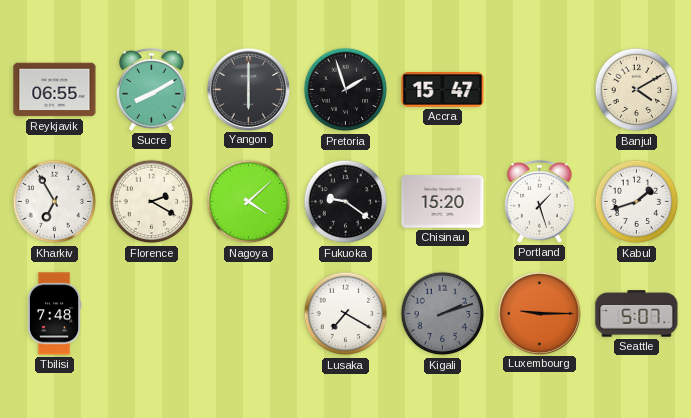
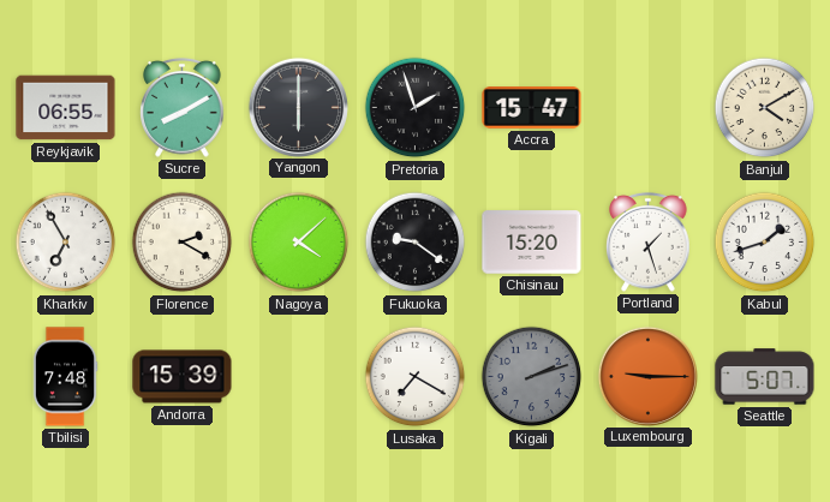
Andorra: none -> 15:39
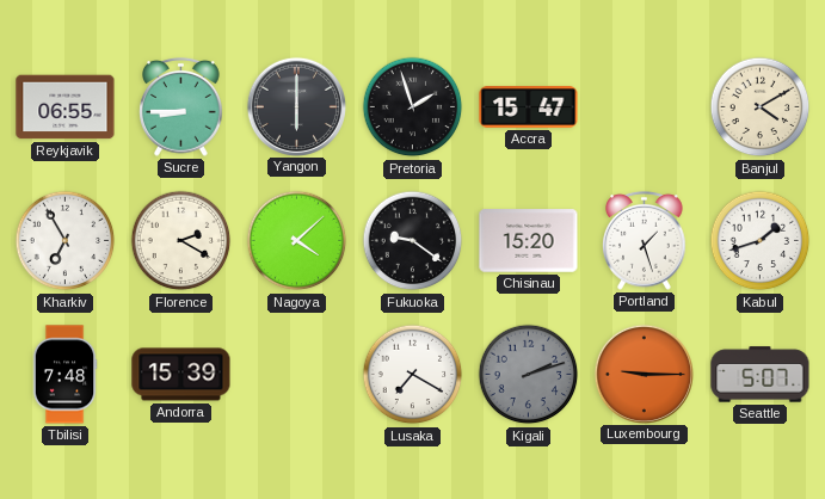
Sucre: 8:10 -> 8:45
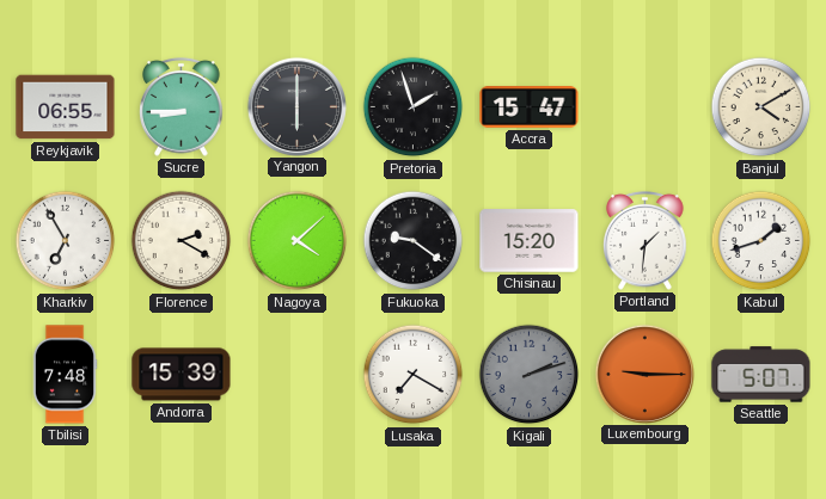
Portland: 1:27 -> 1:31
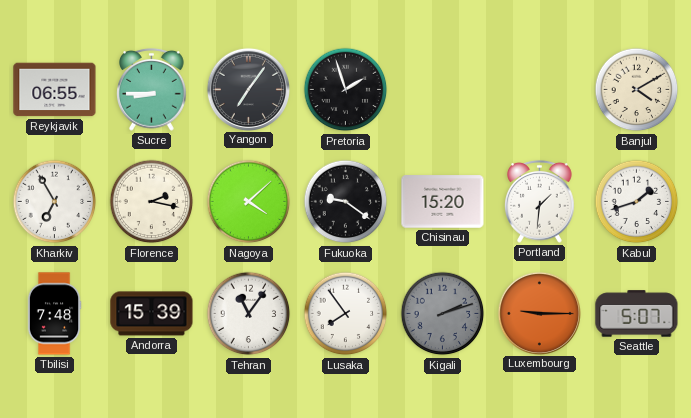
Yangon: 6:00 -> 7:06
Accra: 15:47 -> none
Florence: 2:20 -> 2:17
Tehran: none -> 11:06
Lusaka: 7:20 -> 7:54
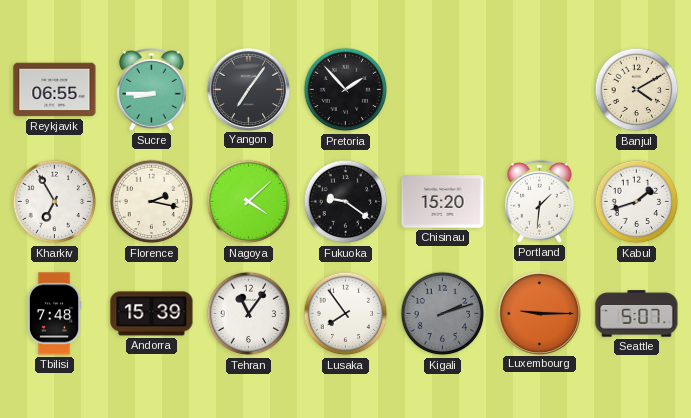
Pretoria: 1:57 -> 1:53
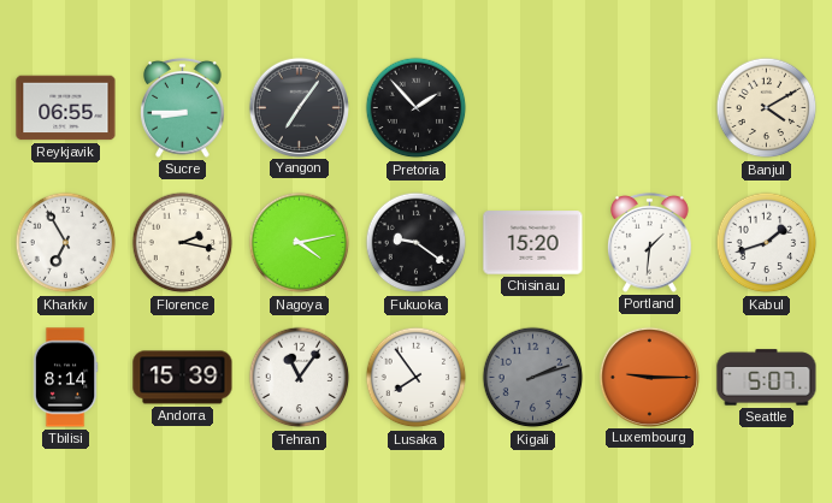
Nagoya: 4:08 -> 4:13
Tbilisi: 7:48 -> 8:14
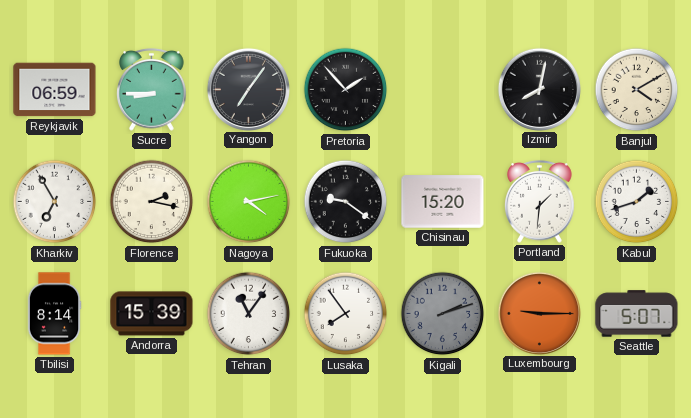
Reykjavik: 06:55 -> 06:59
Izmir: none -> 8:02
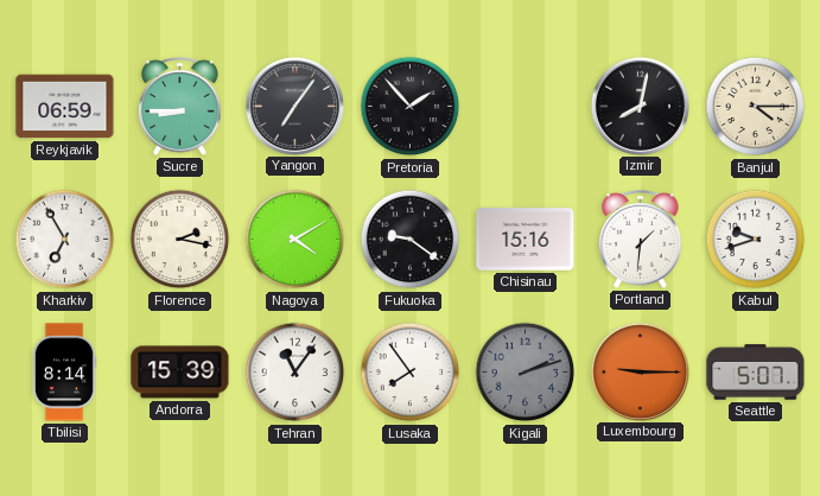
Banjul: 4:10 -> 4:15
Nagoya: 4:13 -> 4:10
Chisinau: 15:20 -> 15:16
Kabul: 1:42 -> 9:42
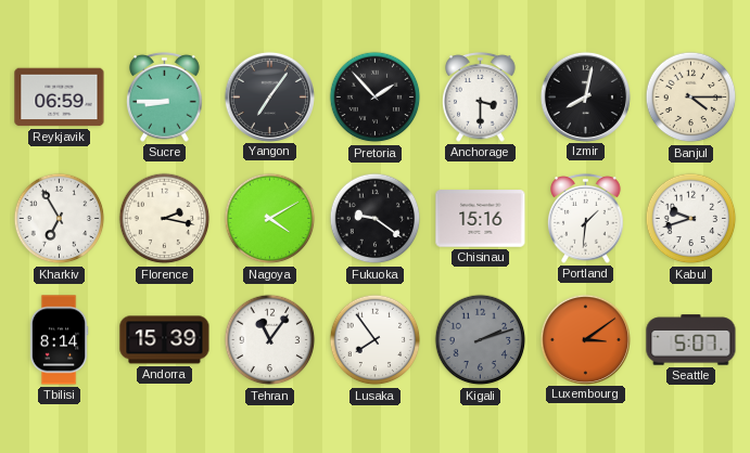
Anchorage: none -> 3:30
Luxembourg: 9:15 -> 3:09
